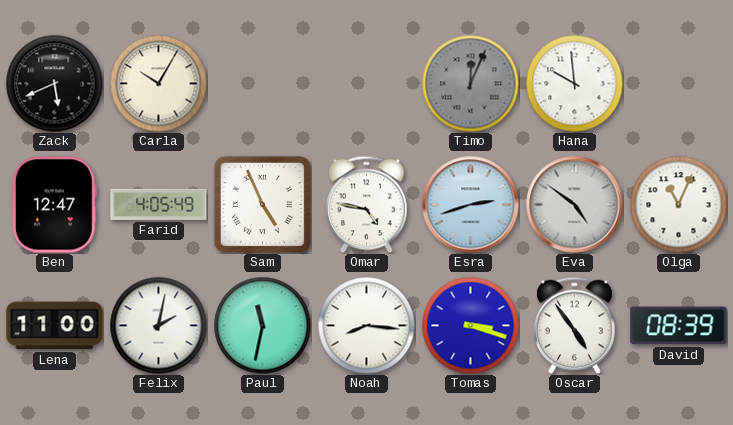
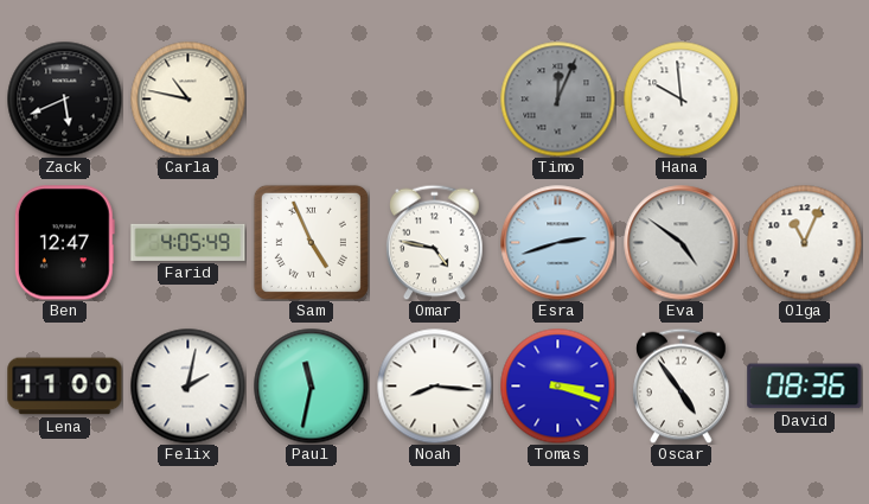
Carla: 10:05 -> 10:47
David: 08:39 -> 08:36
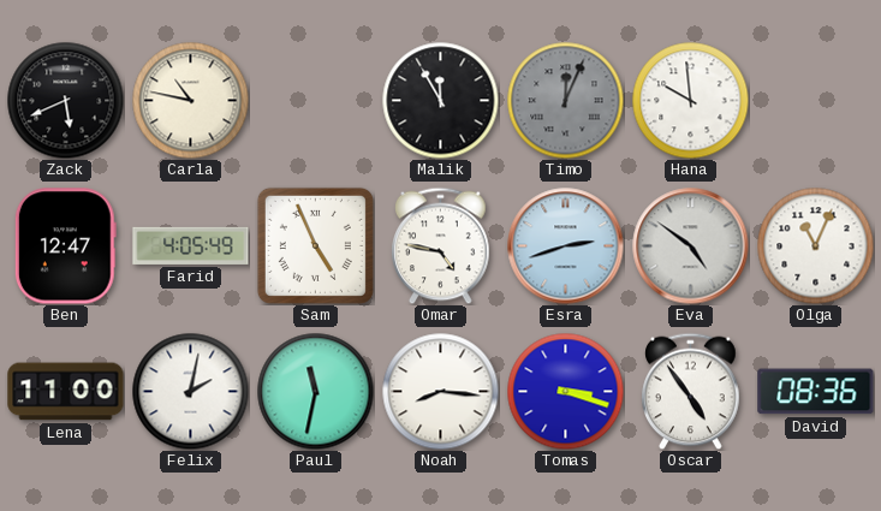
Malik: none -> 11:55
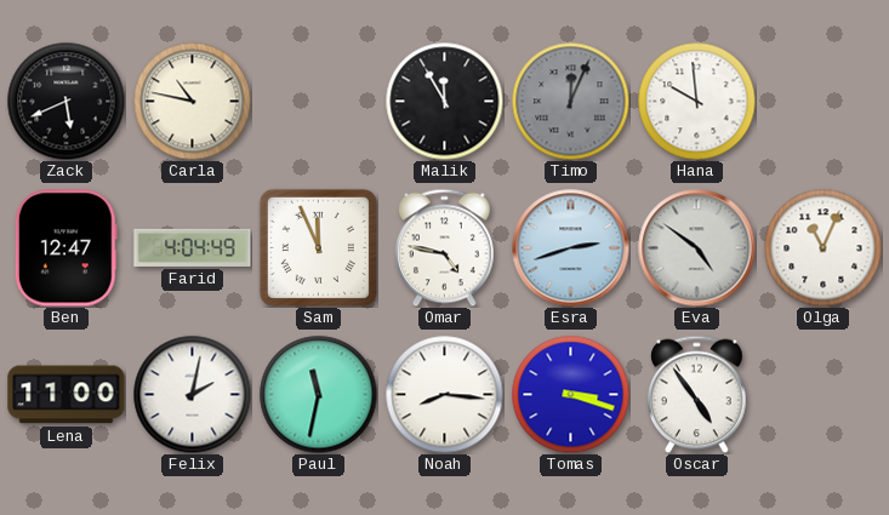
Farid: 4:05 -> 4:04
Sam: 4:56 -> 11:56
David: 08:36 -> none
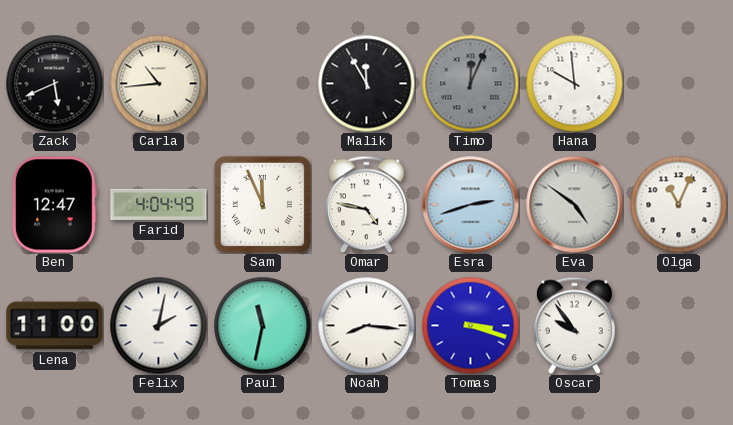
Carla: 10:47 -> 10:44
Oscar: 4:54 -> 9:54
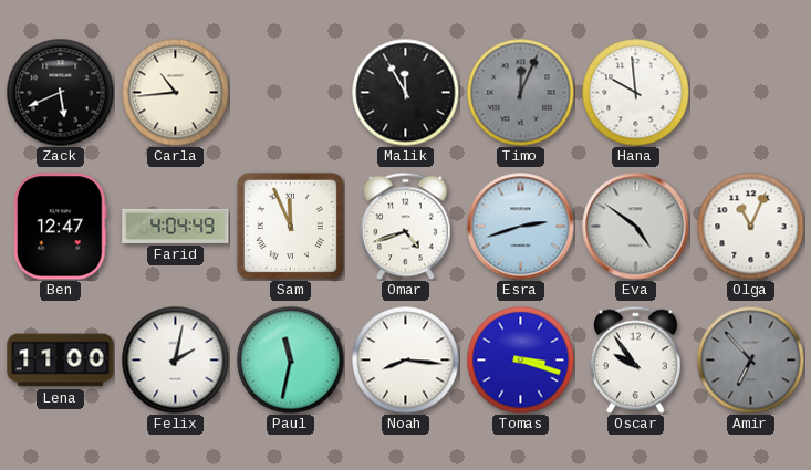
Omar: 4:47 -> 4:42
Amir: none -> 6:53
